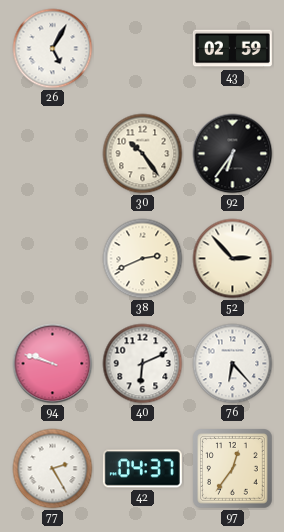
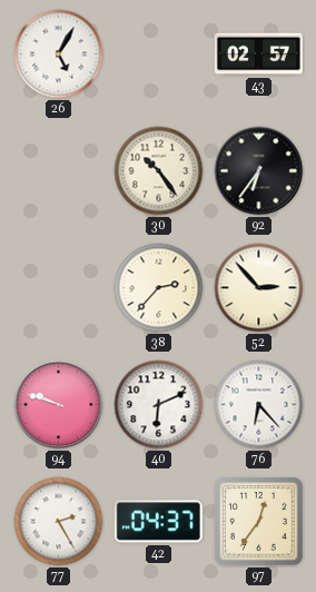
43: 02:59 -> 02:57
38: 2:41 -> 2:37
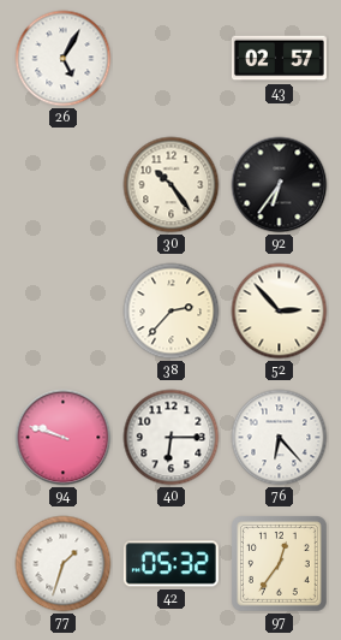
40: 6:11 -> 6:15
77: 2:25 -> 1:33
42: 04:37 -> 05:32
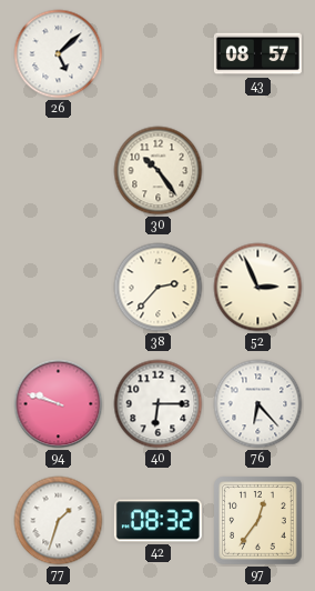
26: 5:05 -> 5:08
43: 02:57 -> 08:57
92: 6:36 -> none
52: 2:53 -> 2:56
42: 05:32 -> 08:32
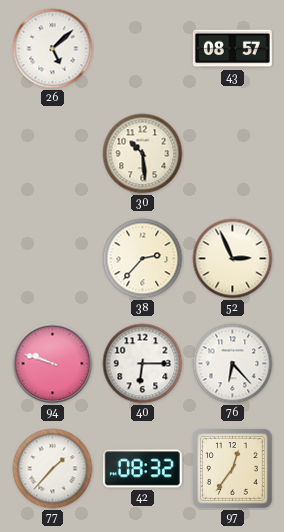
30: 10:24 -> 10:29
77: 1:33 -> 1:37
